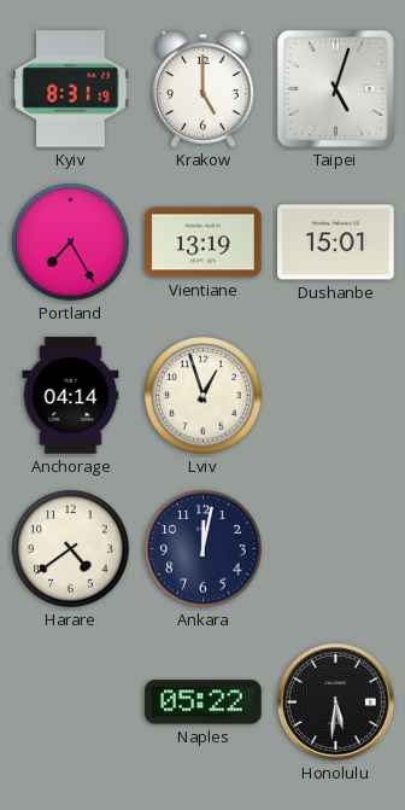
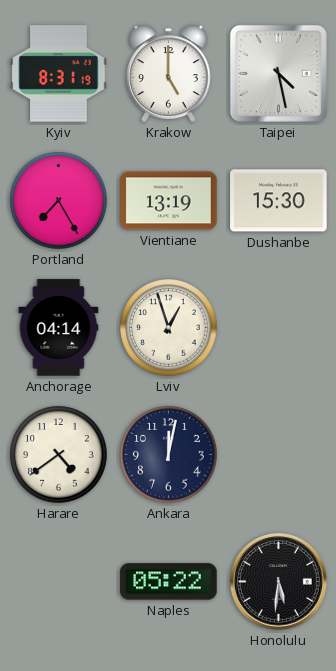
Taipei: 5:03 -> 4:28
Dushanbe: 15:01 -> 15:30
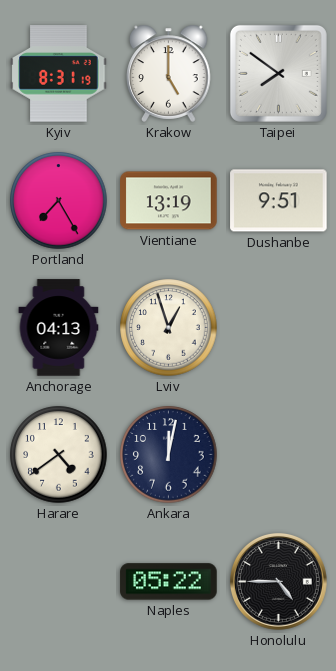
Taipei: 4:28 -> 7:51
Dushanbe: 15:30 -> 9:51
Anchorage: 04:14 -> 04:13
Honolulu: 5:31 -> 4:45
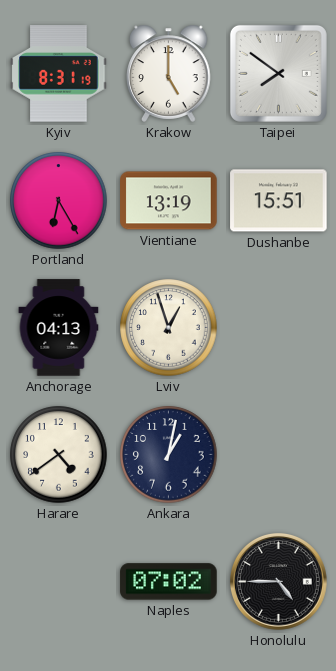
Portland: 7:25 -> 6:25
Dushanbe: 9:51 -> 15:51
Ankara: 12:02 -> 1:02
Naples: 05:22 -> 07:02
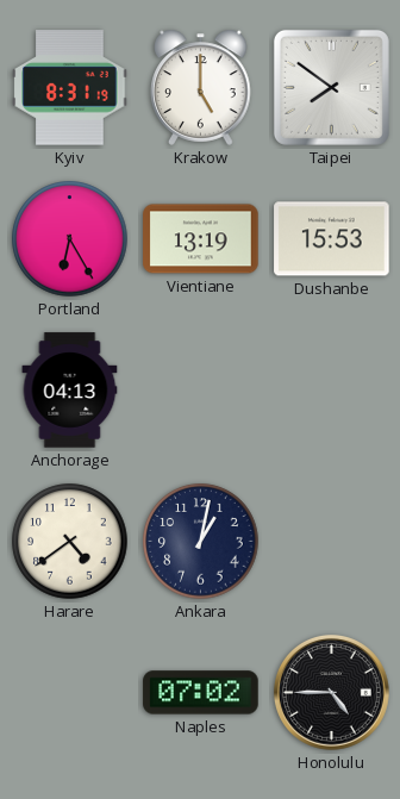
Dushanbe: 15:51 -> 15:53
Lviv: 12:57 -> none
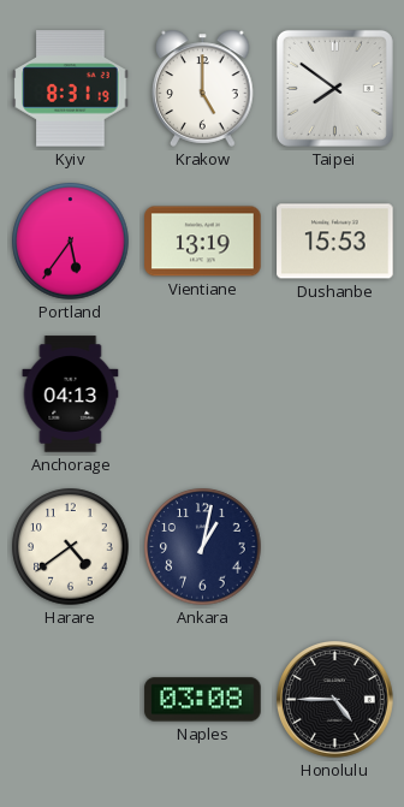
Portland: 6:25 -> 5:36
Naples: 07:02 -> 03:08
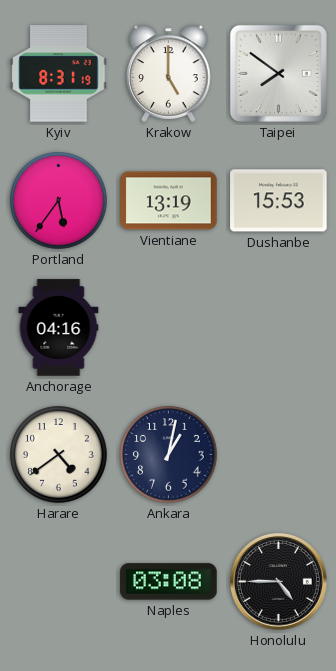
Anchorage: 04:13 -> 04:16
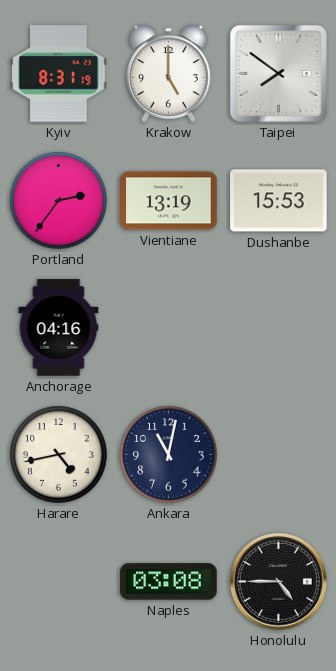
Portland: 5:36 -> 2:36
Harare: 4:39 -> 4:43
Ankara: 1:02 -> 11:02
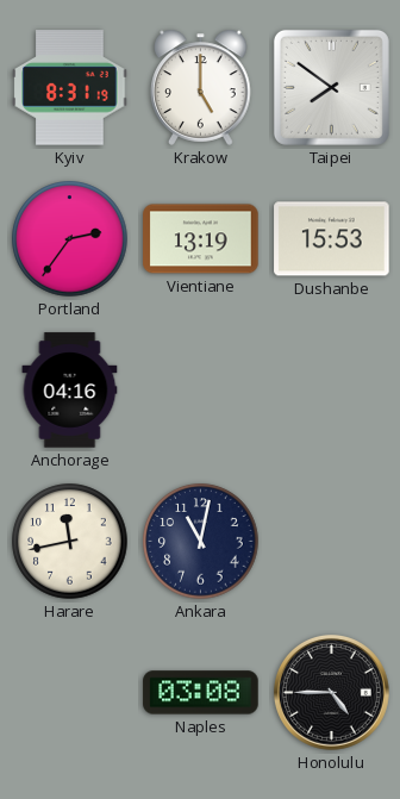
Harare: 4:43 -> 11:43
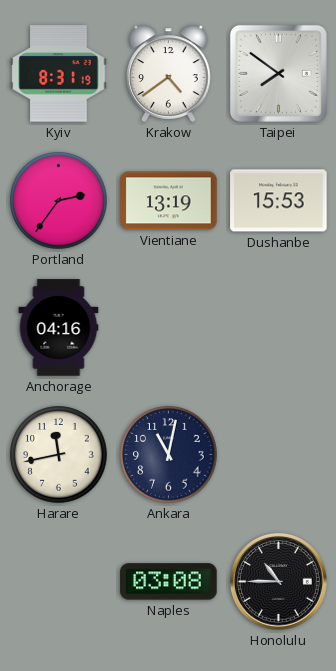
Krakow: 5:00 -> 4:39
Honolulu: 4:45 -> 10:45
